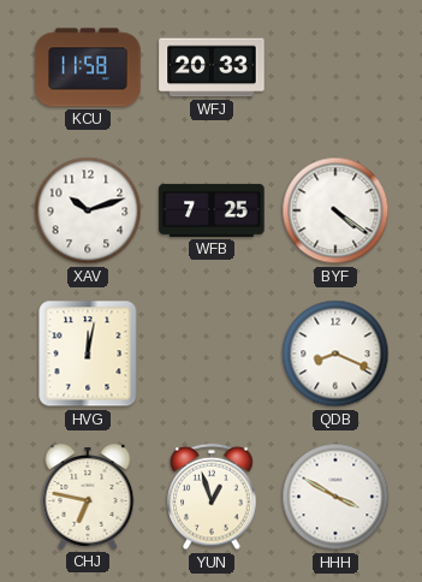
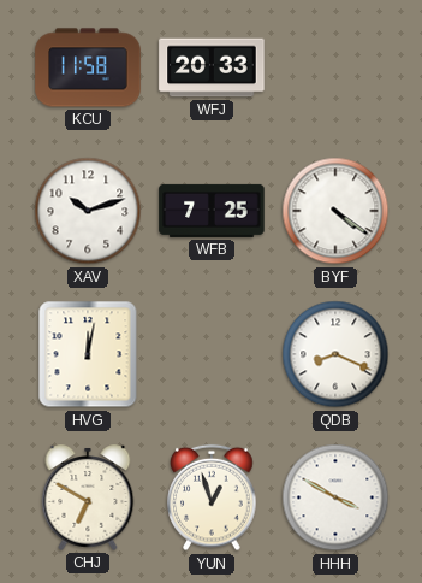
CHJ: 6:47 -> 6:50
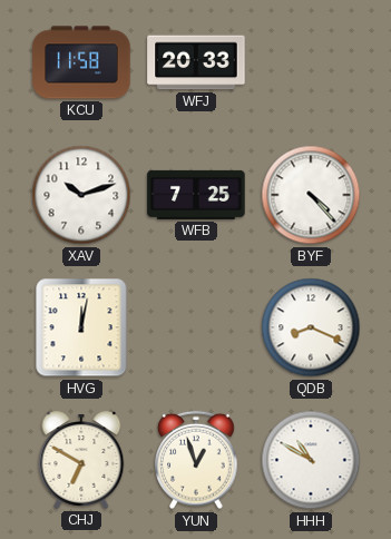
BYF: 4:21 -> 4:23
HHH: 3:50 -> 10:50
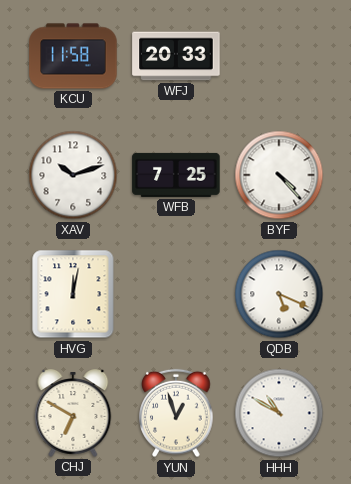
QDB: 8:19 -> 5:19
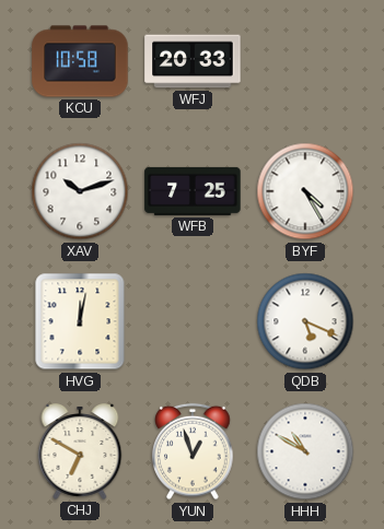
KCU: 11:58 -> 10:58
BYF: 4:23 -> 4:25
